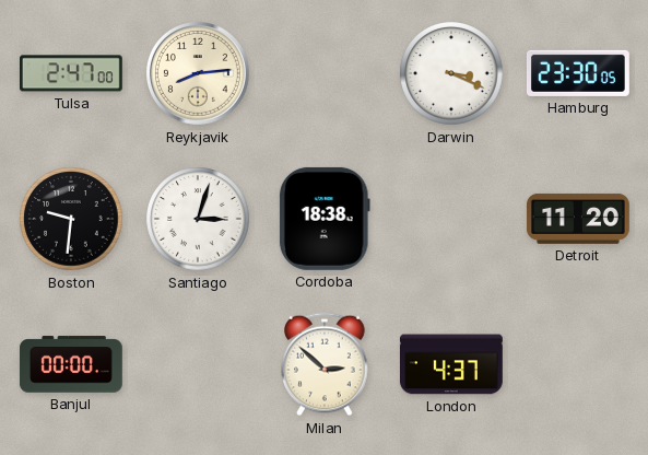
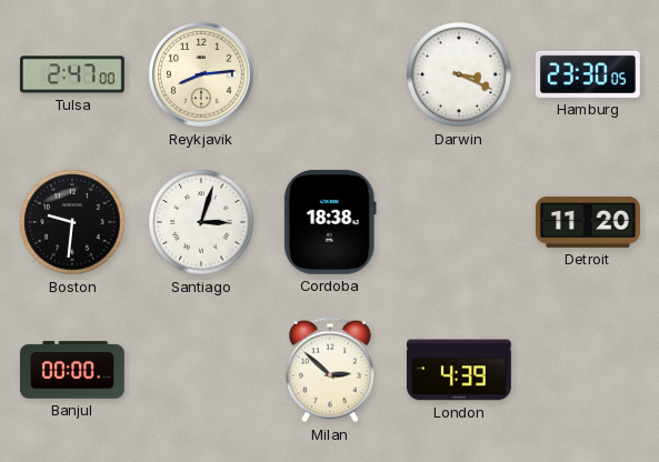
London: 4:37 -> 4:39
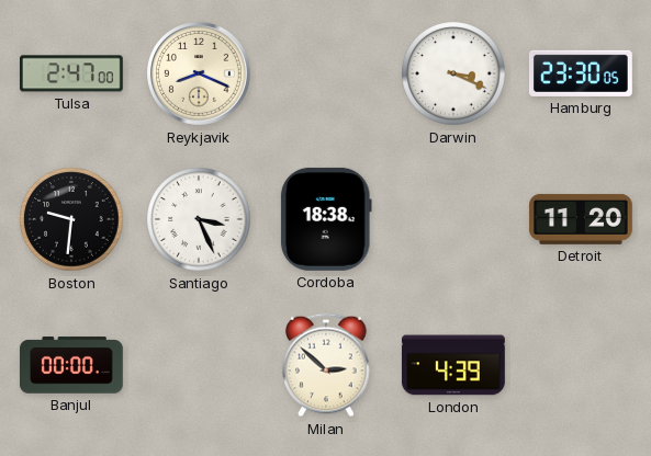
Reykjavik: 8:14 -> 8:19
Santiago: 3:03 -> 3:26
